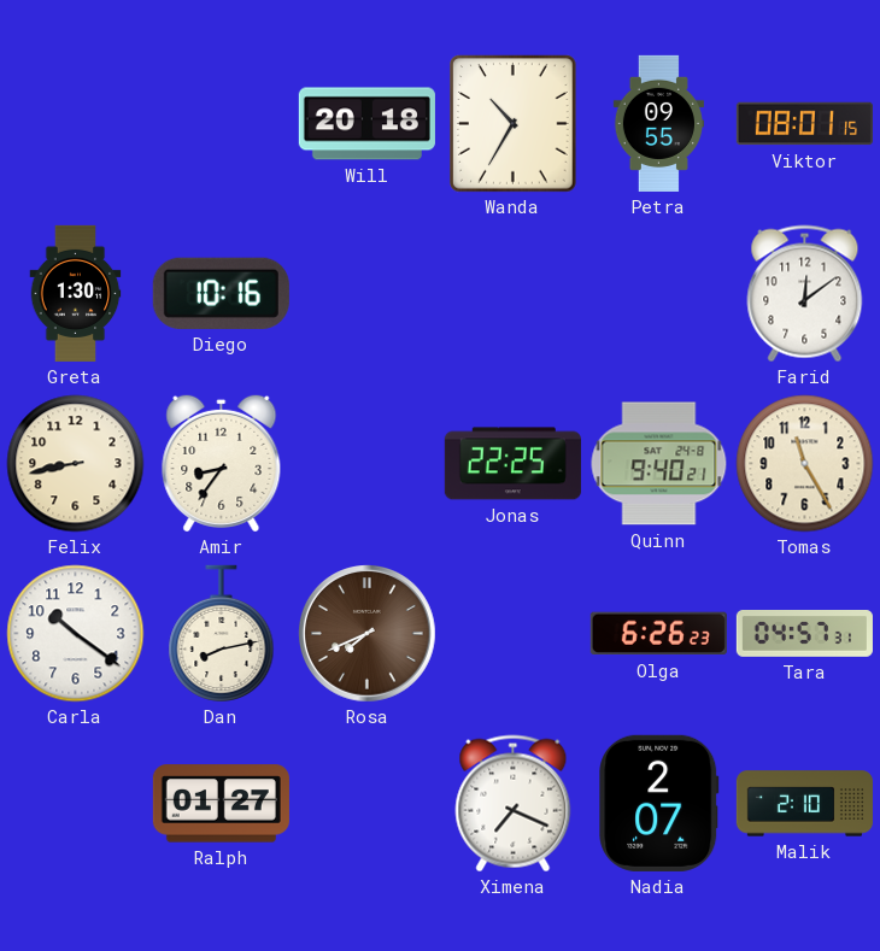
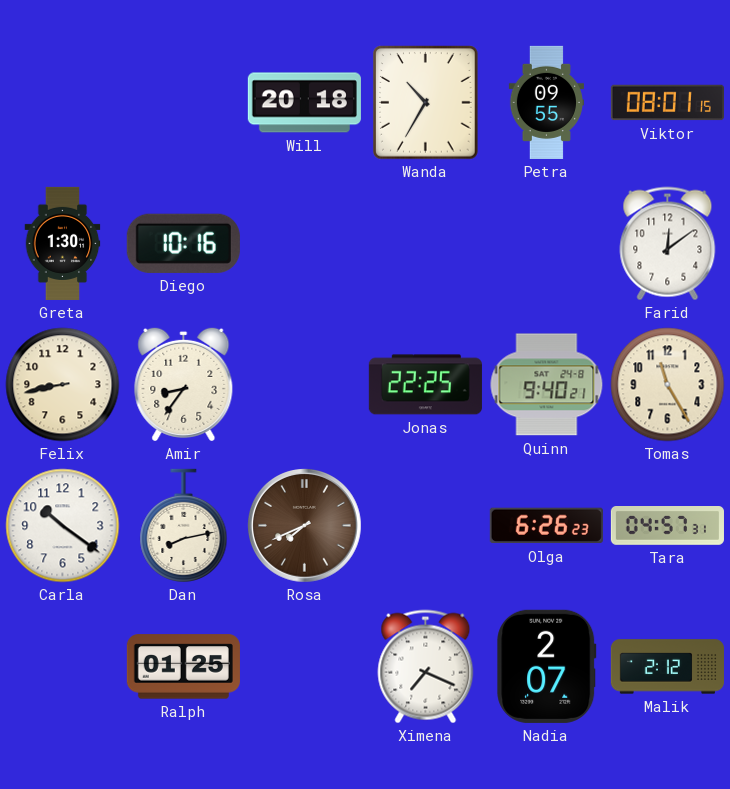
Ralph: 01:27 -> 01:25
Malik: 2:10 -> 2:12
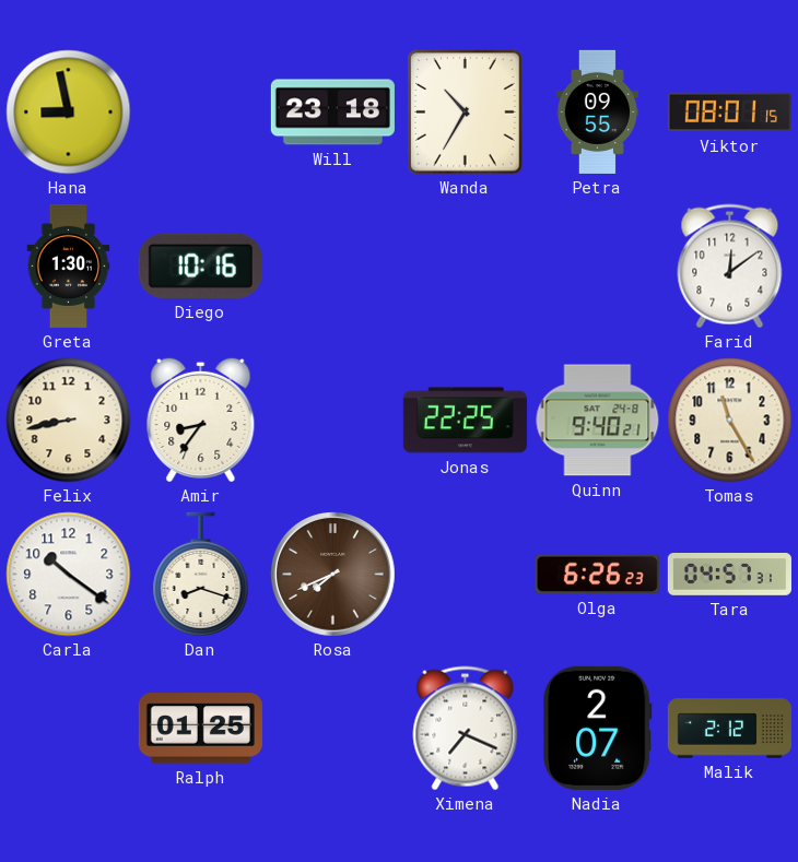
Hana: none -> 8:58
Will: 20:18 -> 23:18
Dan: 8:13 -> 8:18
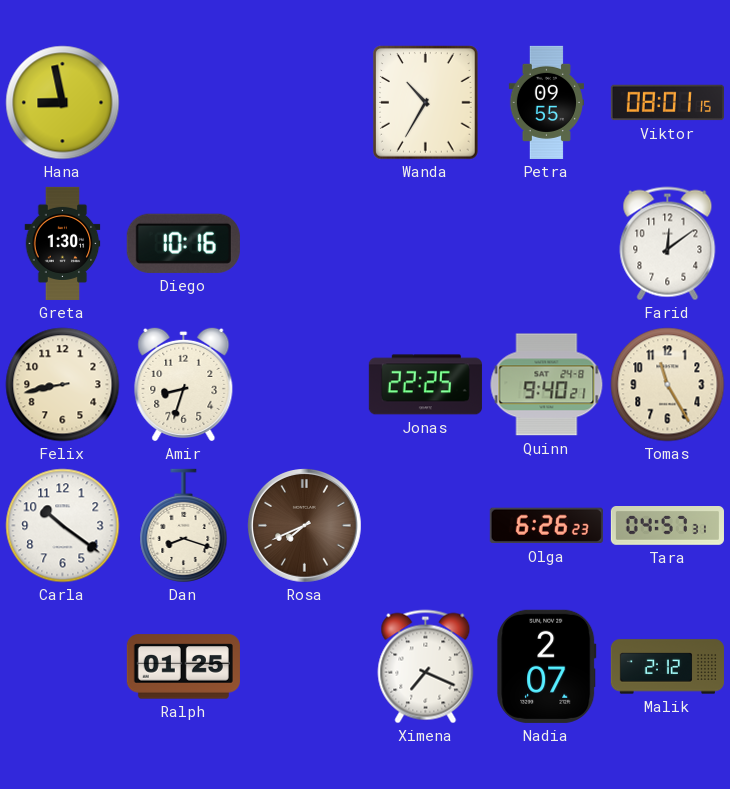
Will: 23:18 -> none
Amir: 8:36 -> 8:33
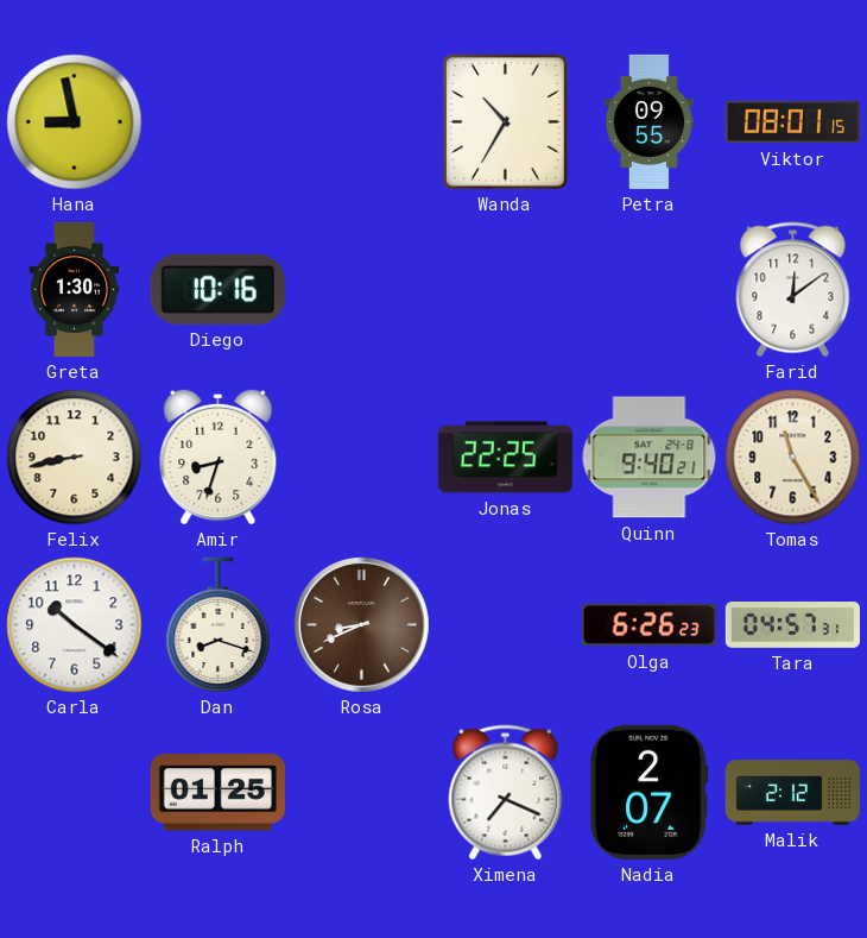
Rosa: 7:41 -> 8:41
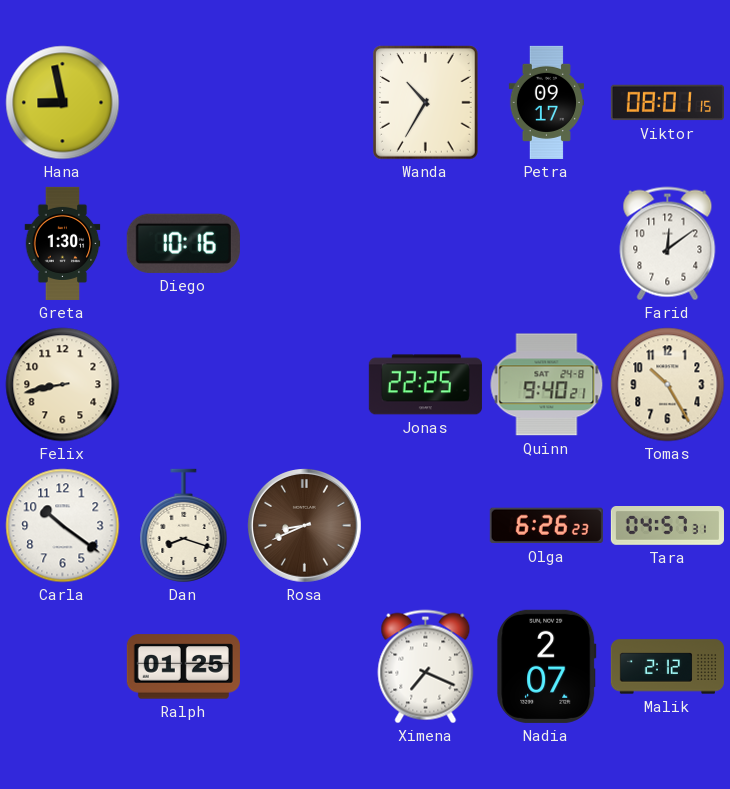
Petra: 09:55 -> 09:17
Amir: 8:33 -> none
Tomas: 11:25 -> 10:25
